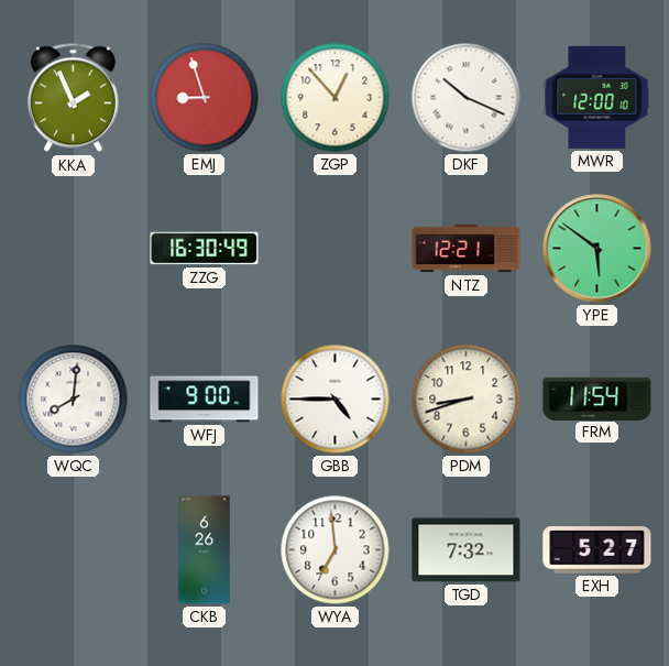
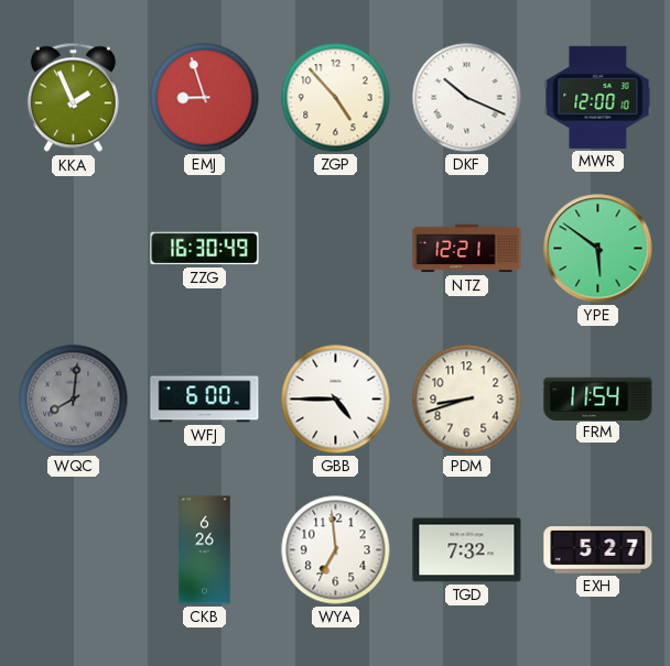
ZGP: 12:53 -> 4:53
WQC dial: white -> grey
WFJ: 9:00 -> 6:00
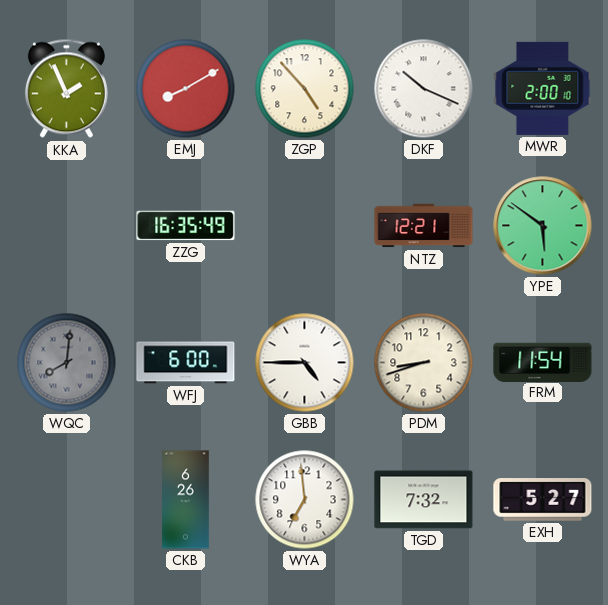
EMJ: 8:57 -> 8:10
MWR: 12:00 -> 2:00
ZZG: 16:30 -> 16:35
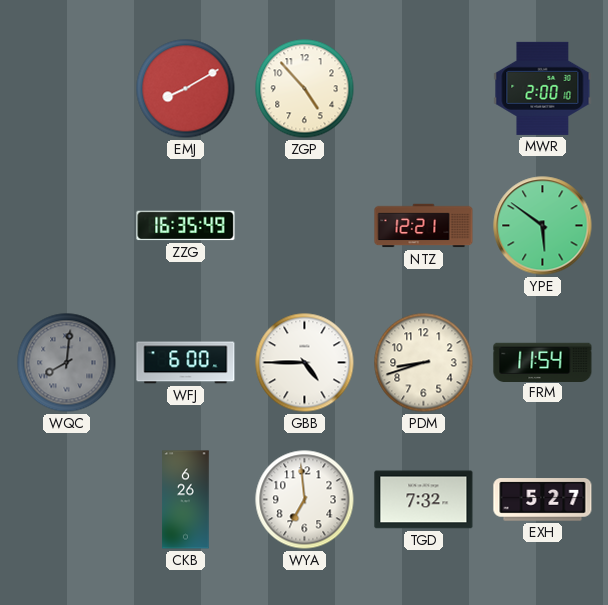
KKA: 1:56 -> none
DKF: 10:19 -> none
